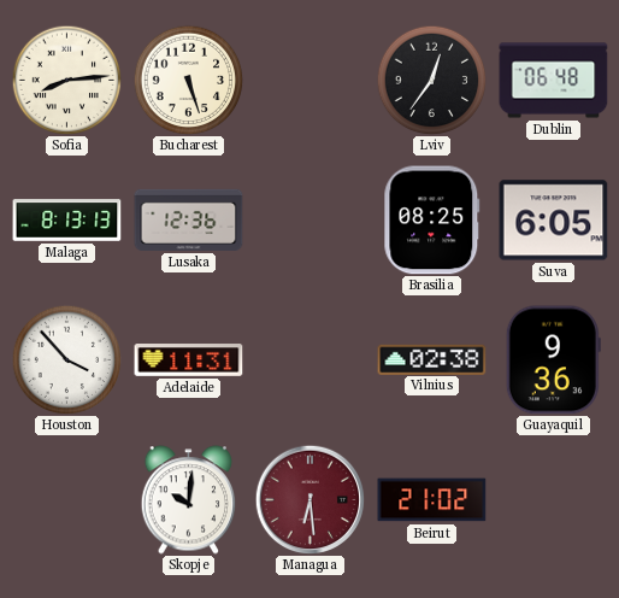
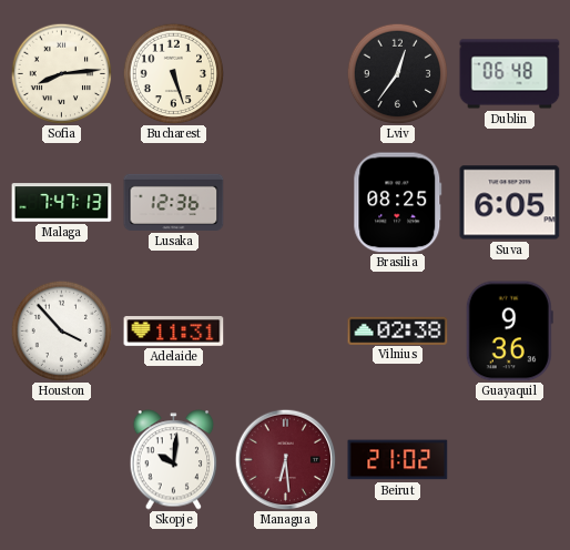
Malaga: 8:13 -> 7:47
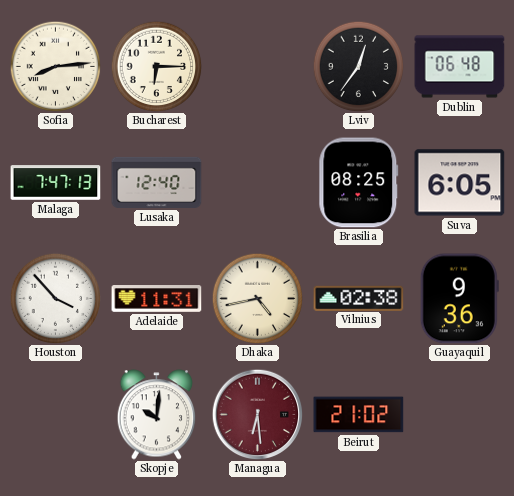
Bucharest: 5:27 -> 6:15
Lusaka: 12:36 -> 12:40
Dhaka: none -> 4:43
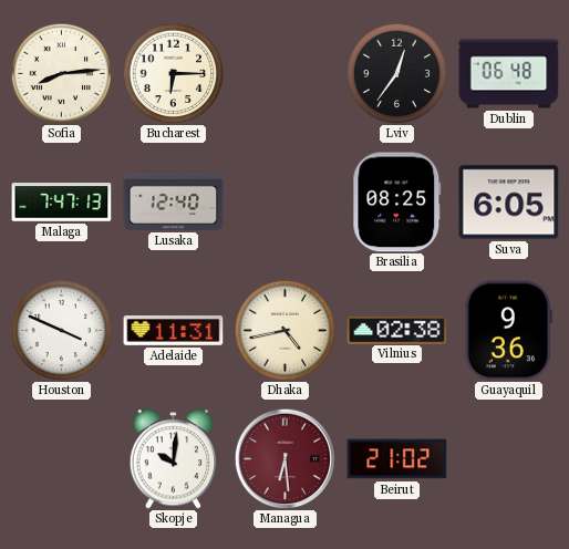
Houston: 3:53 -> 3:49
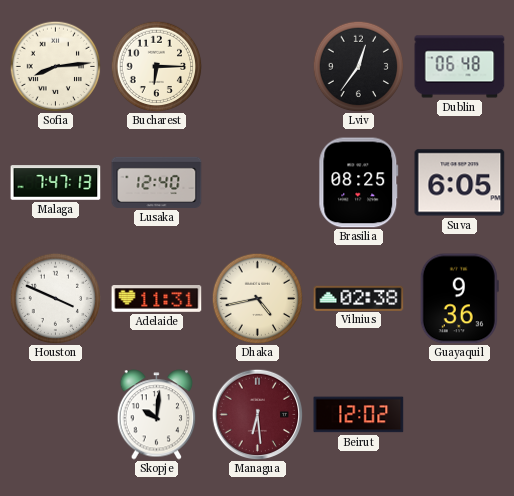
Beirut: 21:02 -> 12:02
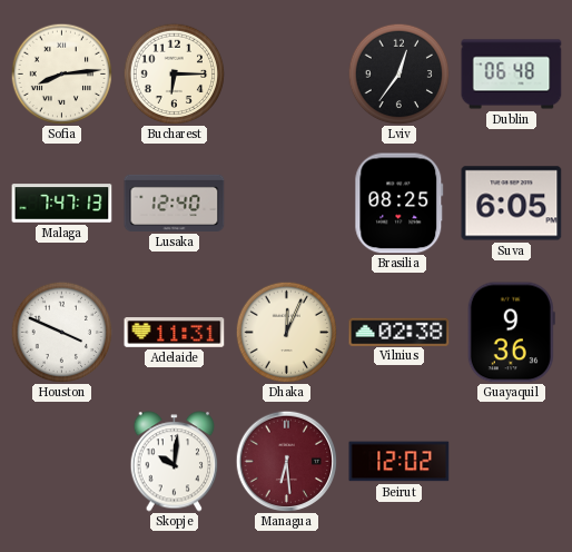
Dhaka: 4:43 -> 12:04
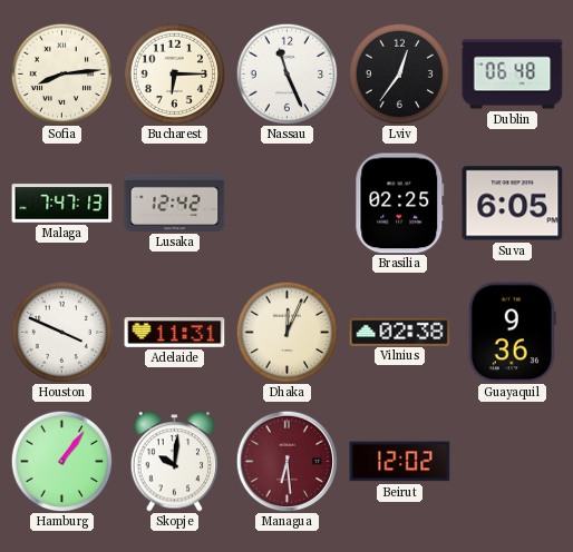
Nassau: none -> 11:26
Lusaka: 12:40 -> 12:42
Brasilia: 08:25 -> 02:25
Hamburg: none -> 1:06
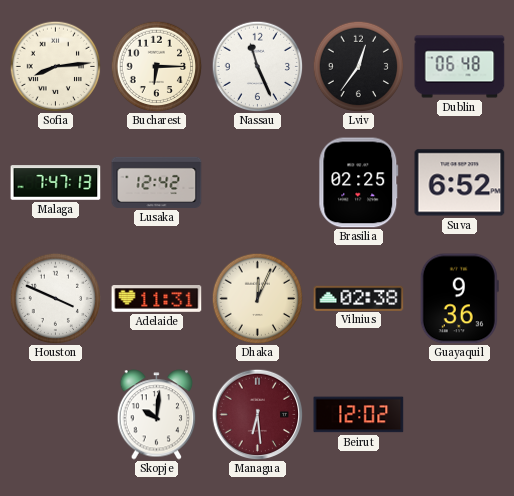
Suva: 6:05 -> 6:52
Hamburg: 1:06 -> none
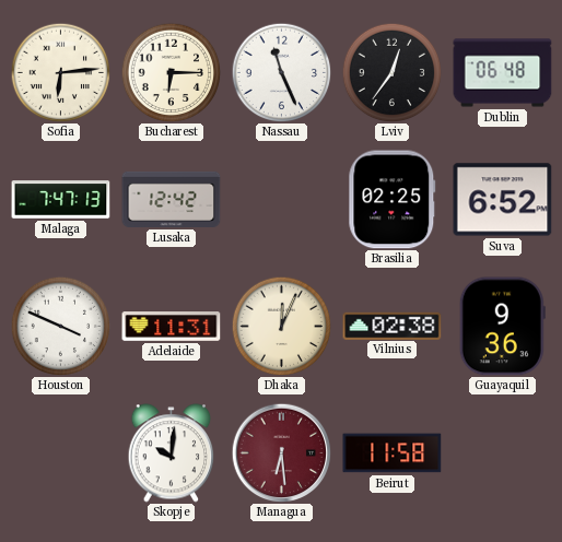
Sofia: 8:14 -> 6:14
Beirut: 12:02 -> 11:58
